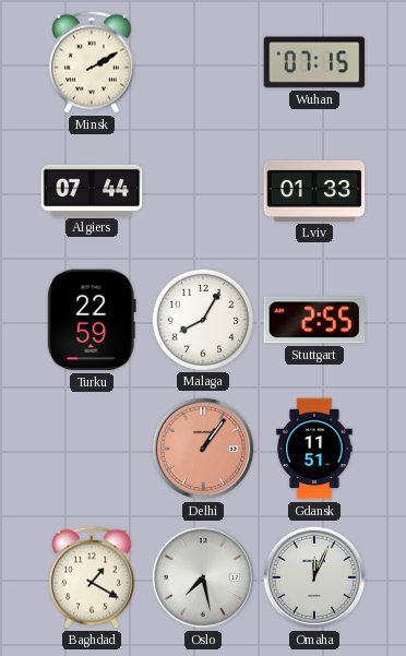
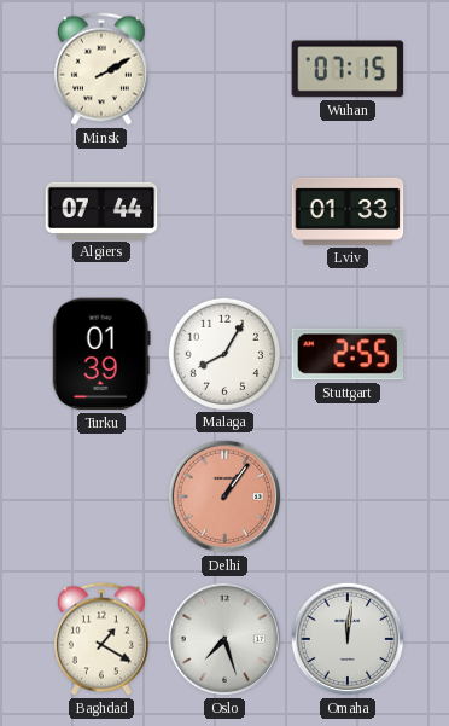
Turku: 22:59 -> 01:39
Gdansk: 11:51 -> none
Oslo: 7:28 -> 7:27
Omaha: 12:04 -> 12:01
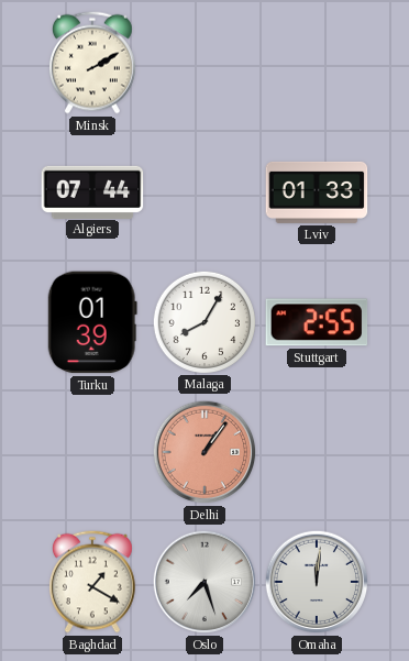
Wuhan: 07:15 -> none
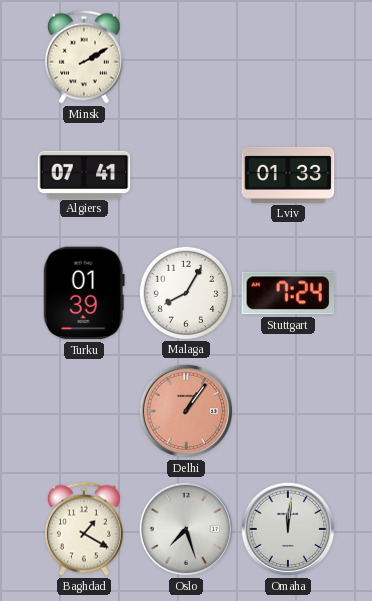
Algiers: 07:44 -> 07:41
Stuttgart: 2:55 -> 7:24
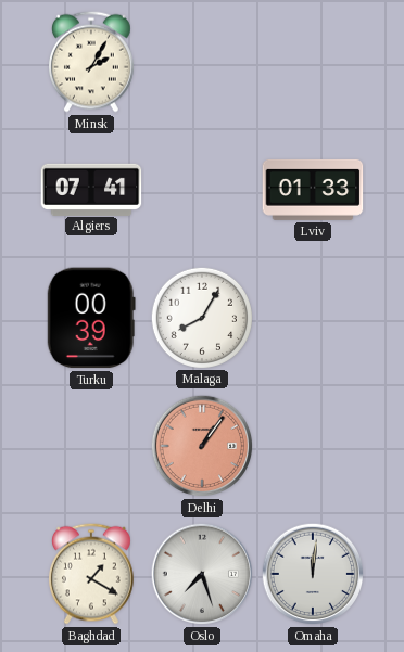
Minsk: 2:10 -> 2:05
Turku: 01:39 -> 00:39
Stuttgart: 7:24 -> none
